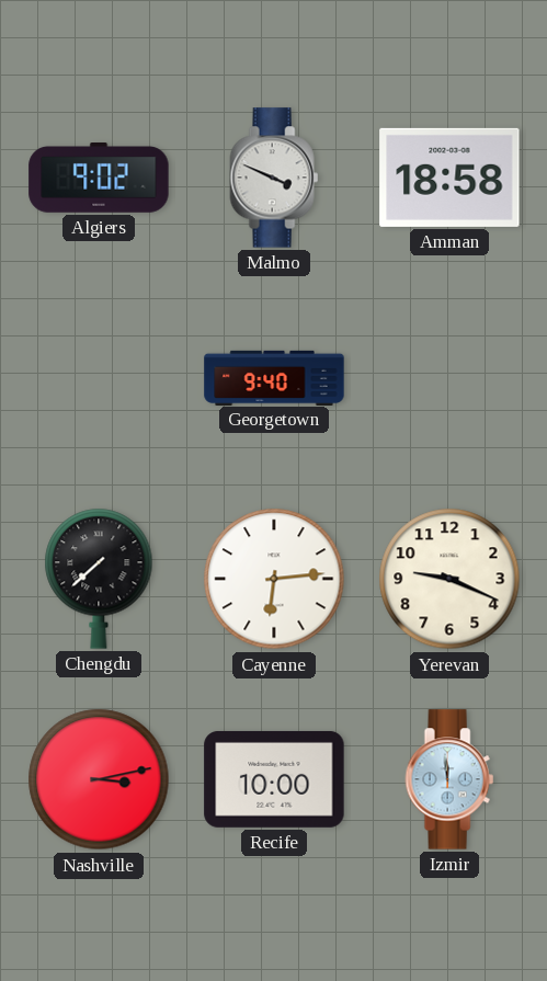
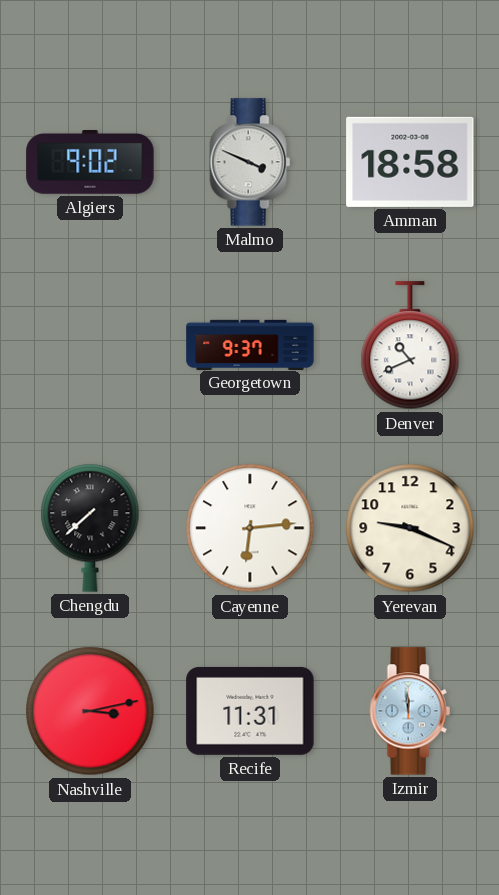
Georgetown: 9:40 -> 9:37
Denver: none -> 10:41
Recife: 10:00 -> 11:31
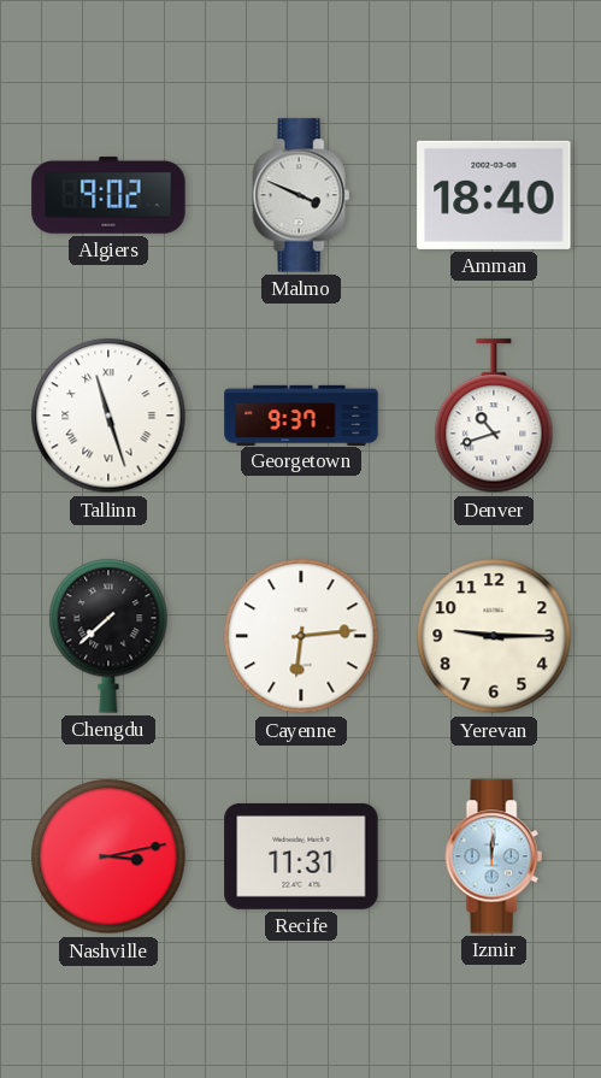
Amman: 18:58 -> 18:40
Tallinn: none -> 11:27
Denver: 10:41 -> 10:42
Yerevan: 9:19 -> 9:15
Izmir: 11:59 -> 12:01
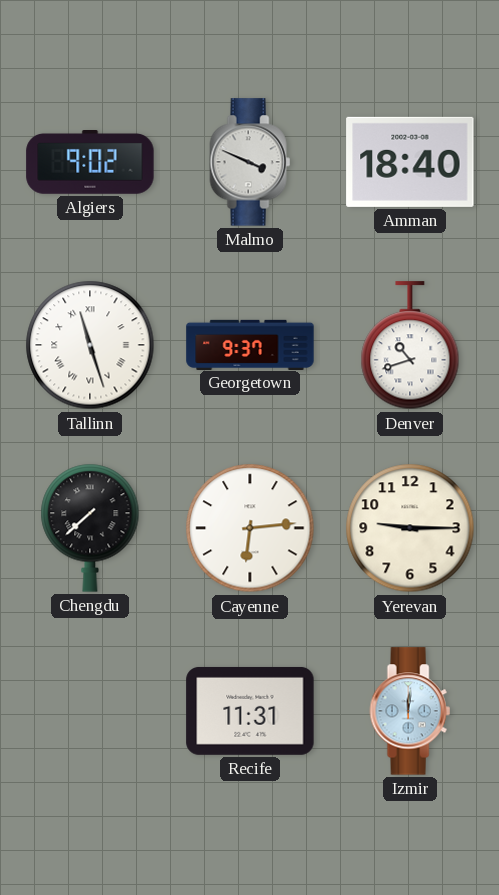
Nashville: 3:13 -> none
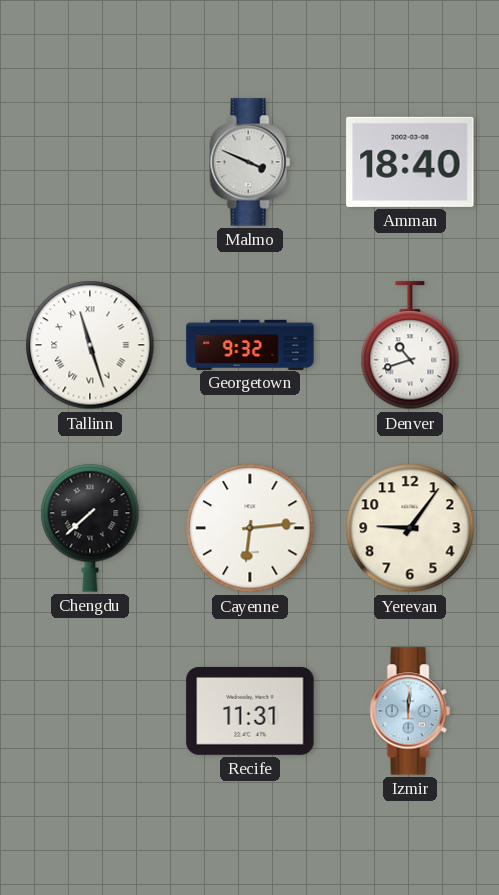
Algiers: 9:02 -> none
Georgetown: 9:37 -> 9:32
Yerevan: 9:15 -> 9:06
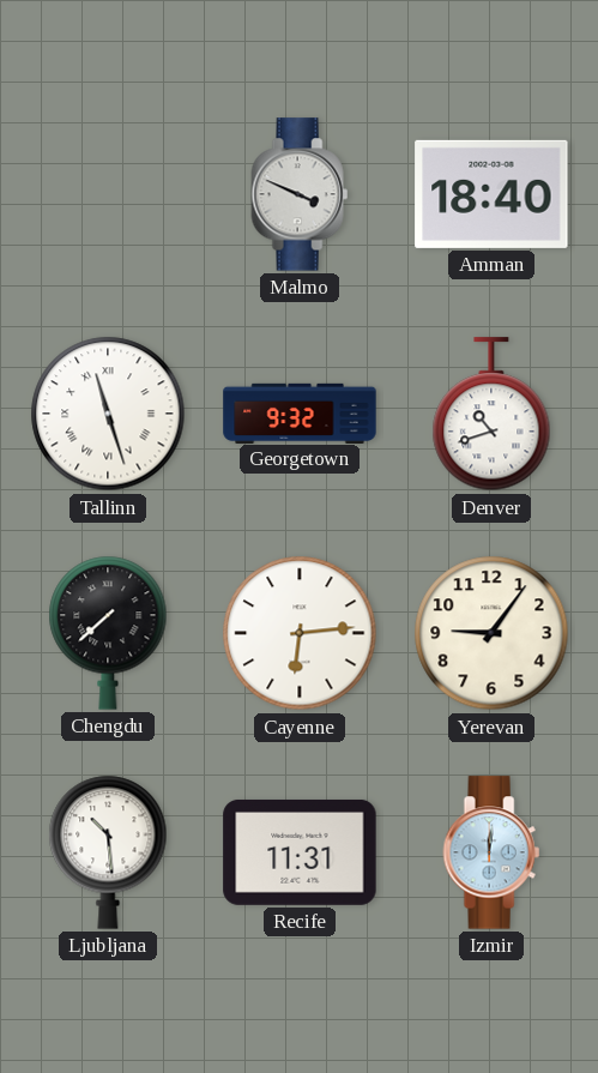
Ljubljana: none -> 10:29
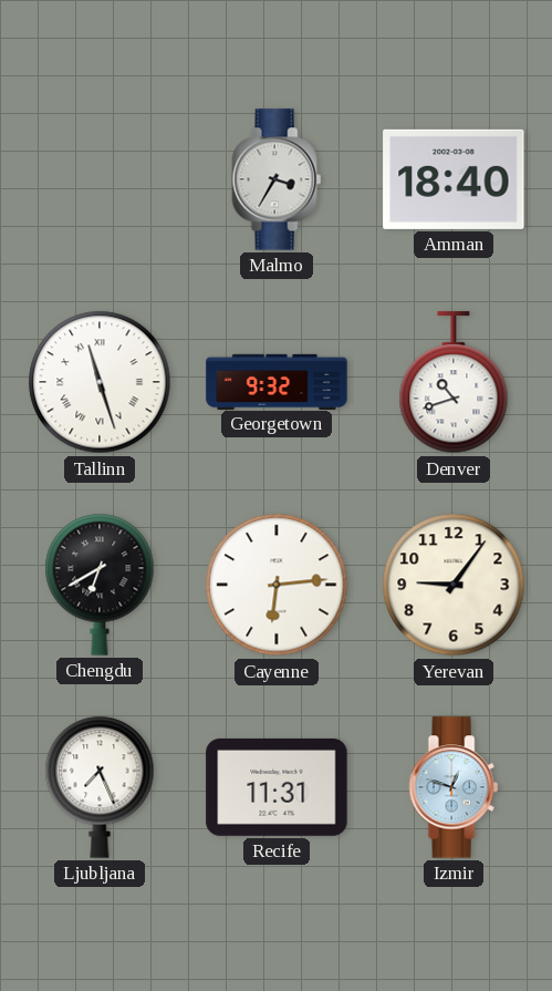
Malmo: 3:49 -> 3:35
Chengdu: 7:38 -> 6:40
Ljubljana: 10:29 -> 7:26
Izmir: 12:01 -> 12:48
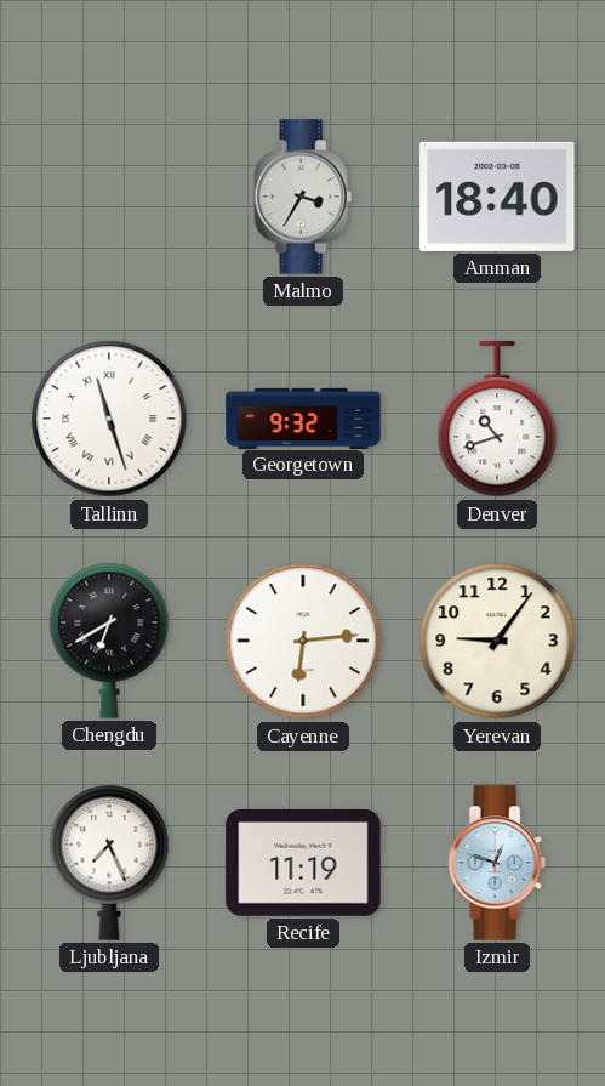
Recife: 11:31 -> 11:19
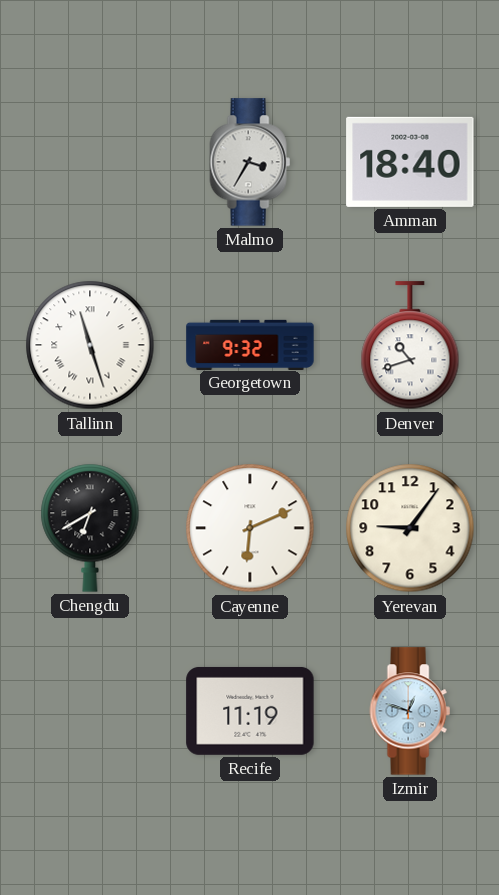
Cayenne: 6:14 -> 6:11
Ljubljana: 7:26 -> none
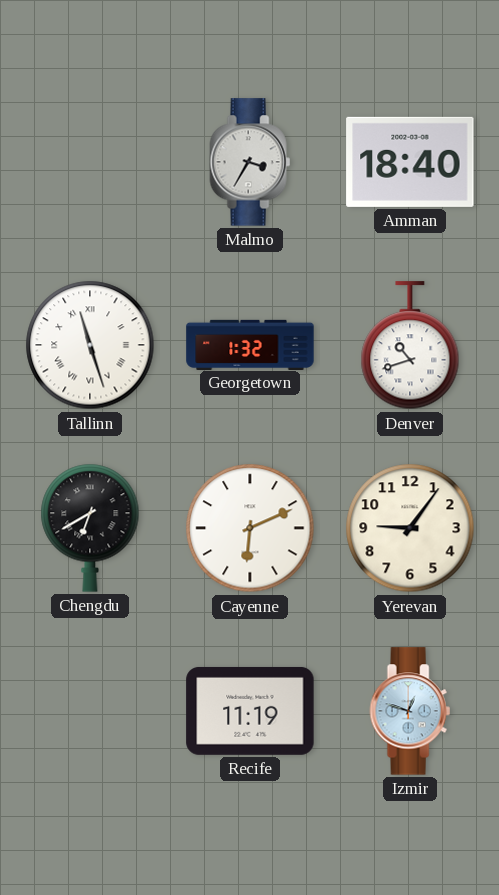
Georgetown: 9:32 -> 1:32
